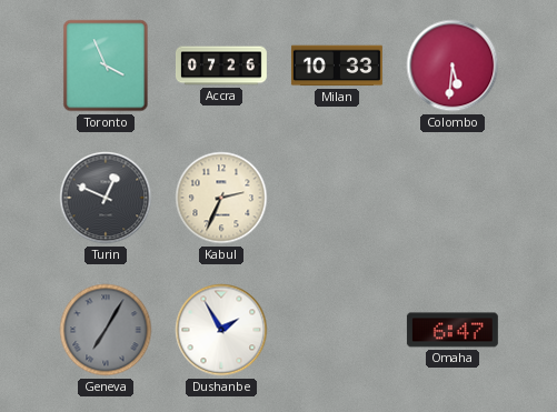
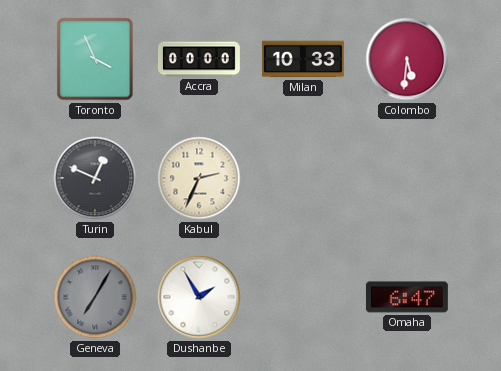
Accra: 07:26 -> 00:00
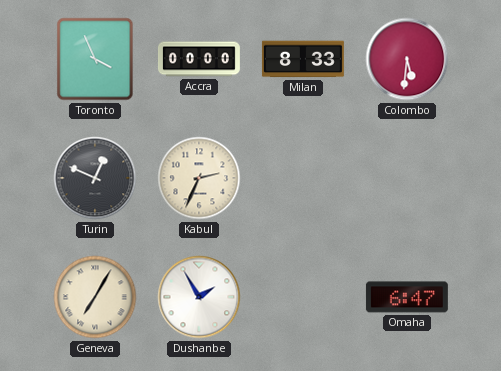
Milan: 10:33 -> 8:33
Geneva dial: grey -> cream
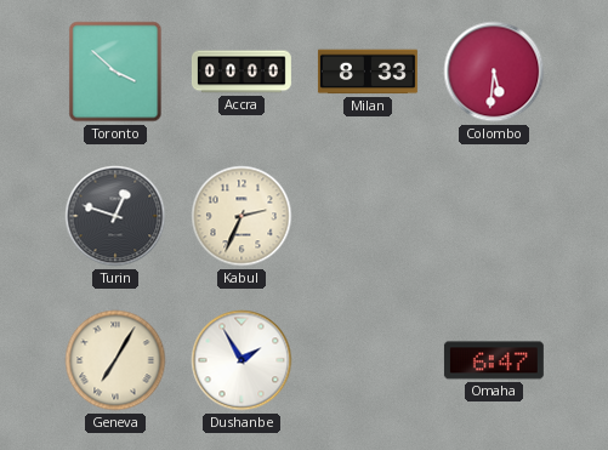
Toronto: 3:56 -> 3:52
Turin: 12:49 -> 12:48
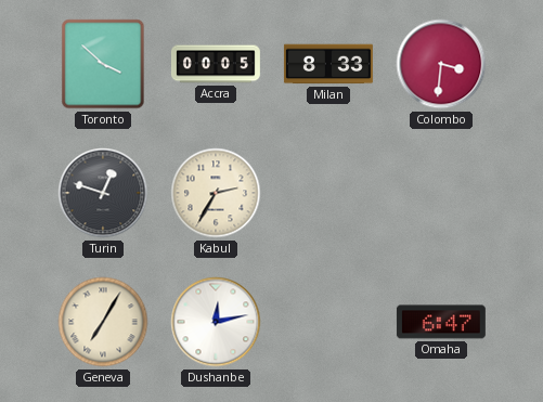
Accra: 00:00 -> 00:05
Colombo: 5:31 -> 3:31
Kabul: 2:34 -> 2:35
Dushanbe: 1:55 -> 12:13
